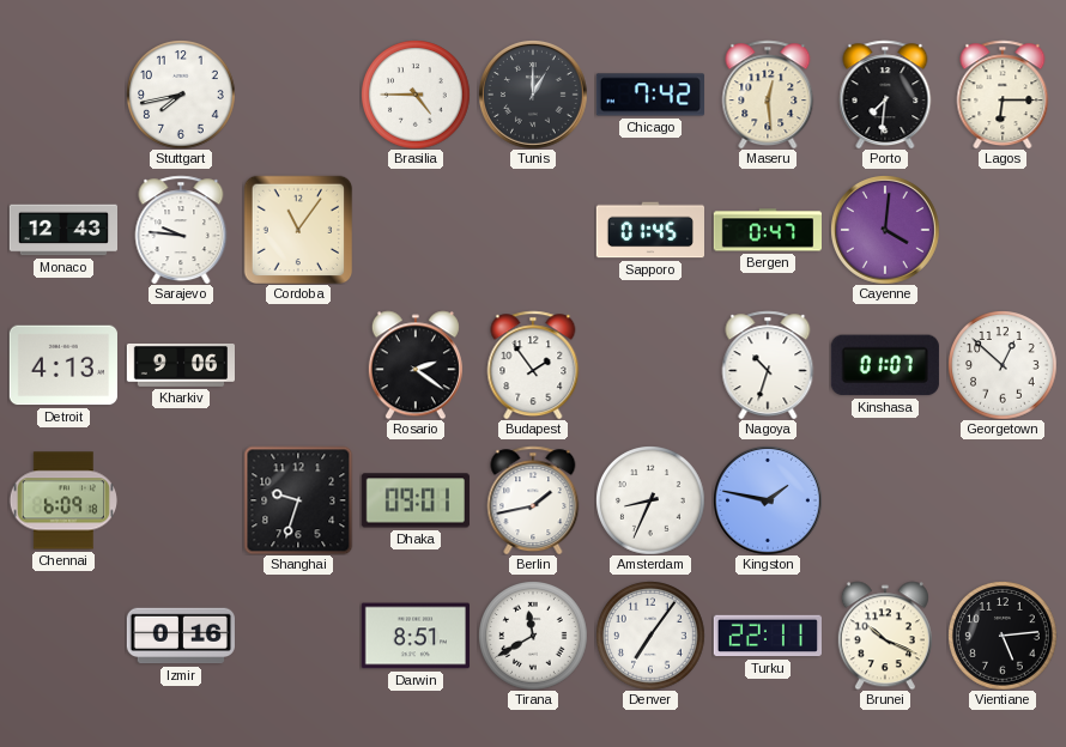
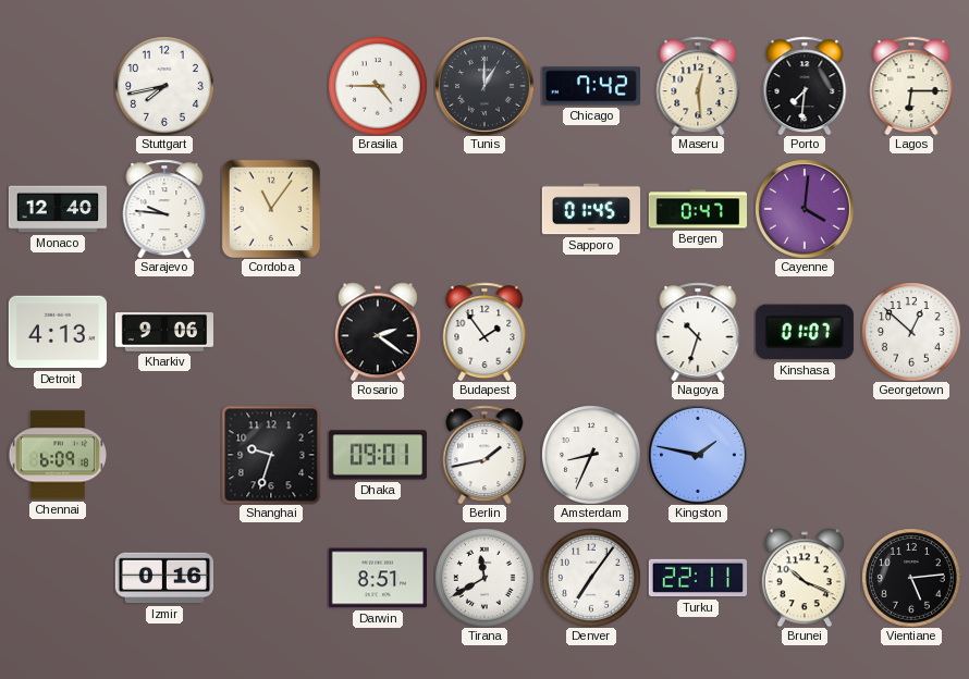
Monaco: 12:43 -> 12:40
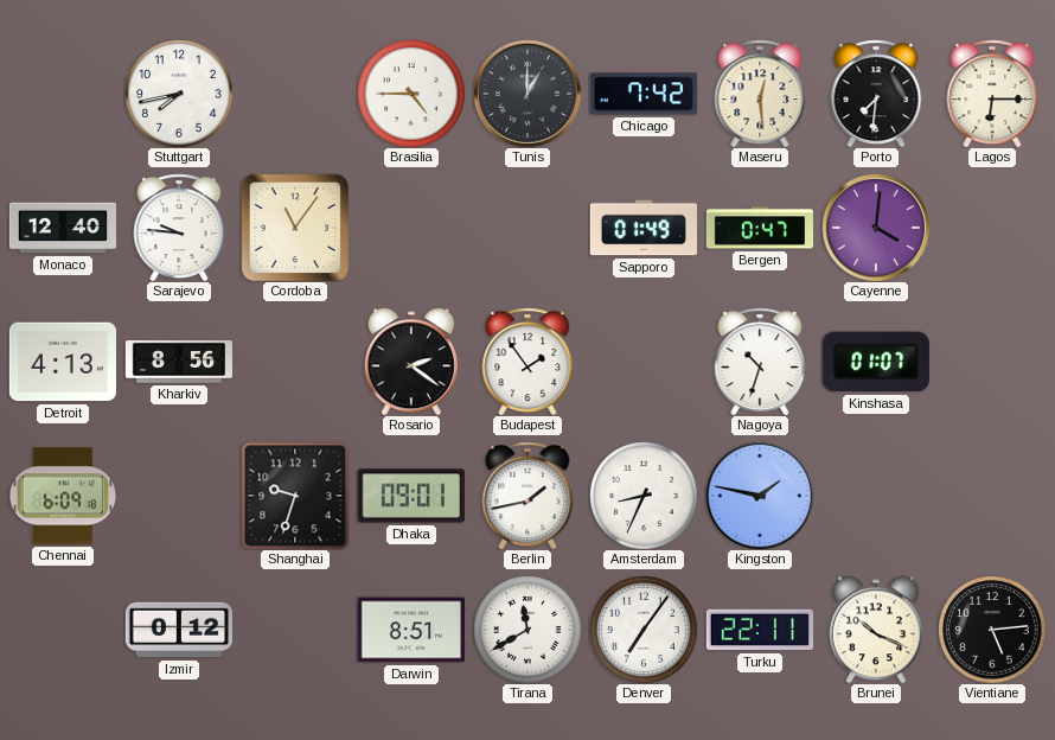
Sapporo: 01:45 -> 01:49
Kharkiv: 9:06 -> 8:56
Georgetown: 12:52 -> none
Izmir: 0:16 -> 0:12
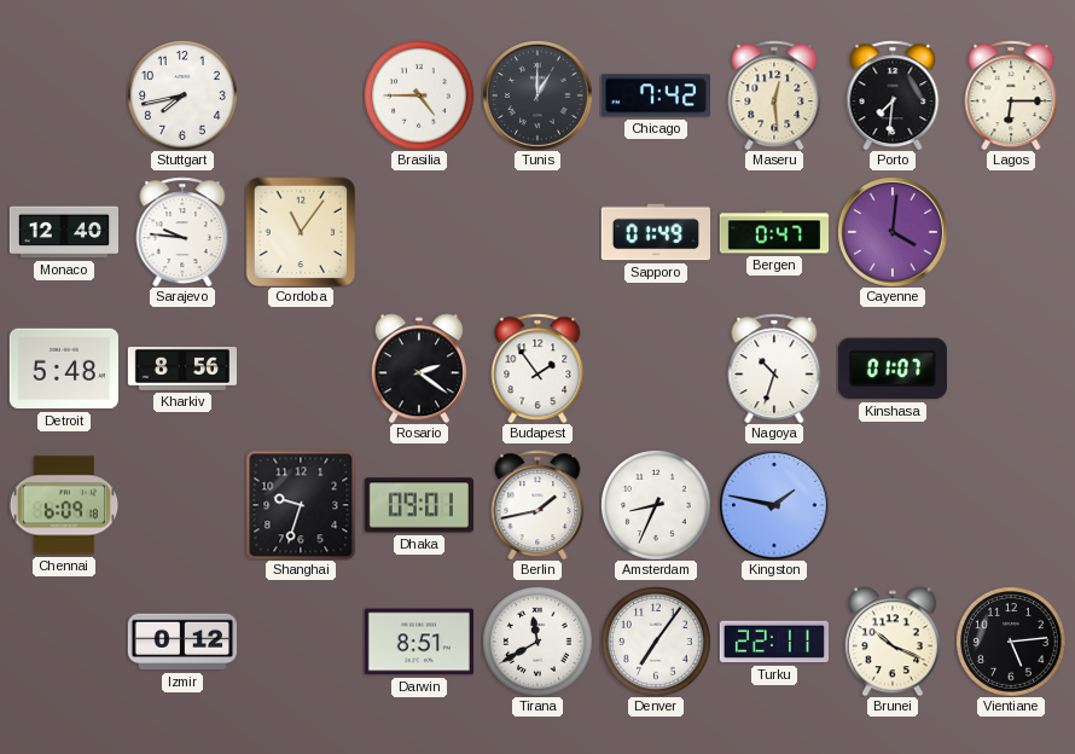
Detroit: 4:13 -> 5:48
